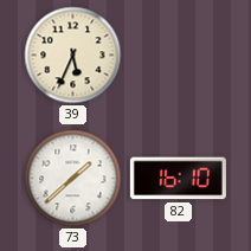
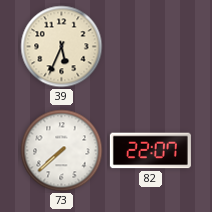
73: 1:38 -> 7:38
82: 16:10 -> 22:07
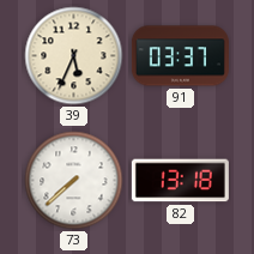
91: none -> 03:37
82: 22:07 -> 13:18
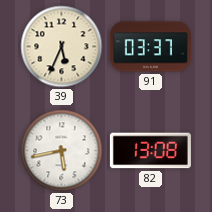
73: 7:38 -> 5:43
82: 13:18 -> 13:08
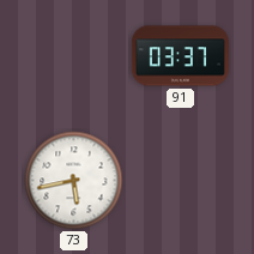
39: 5:34 -> none
82: 13:08 -> none
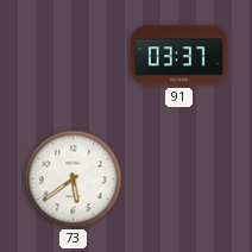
73: 5:43 -> 5:39
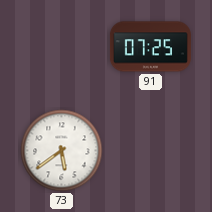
91: 03:37 -> 07:25
